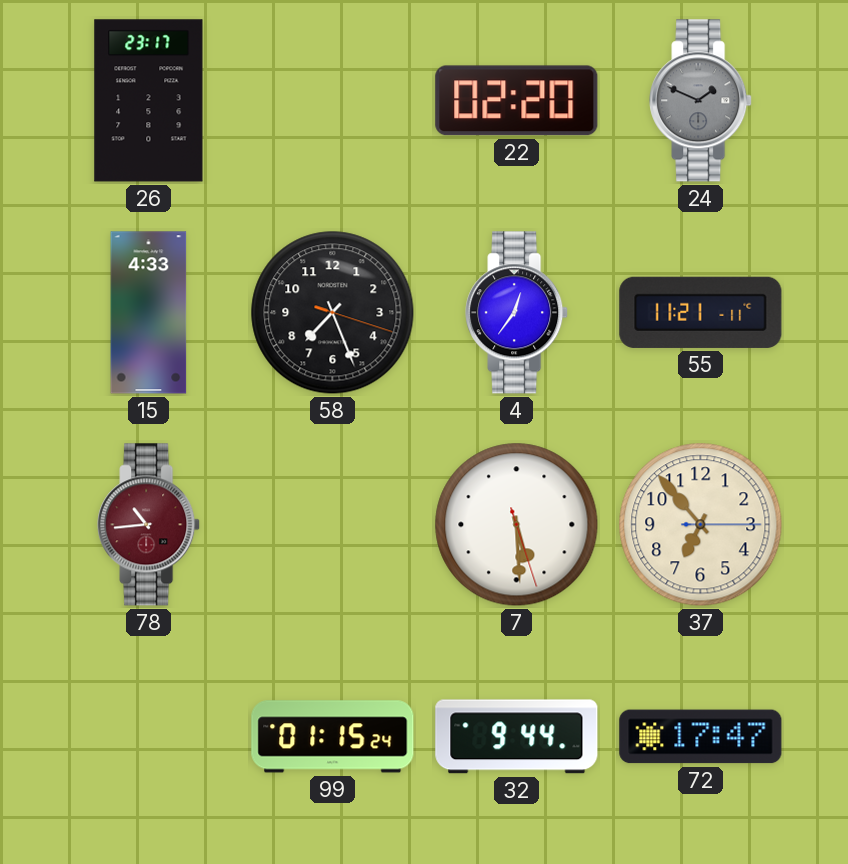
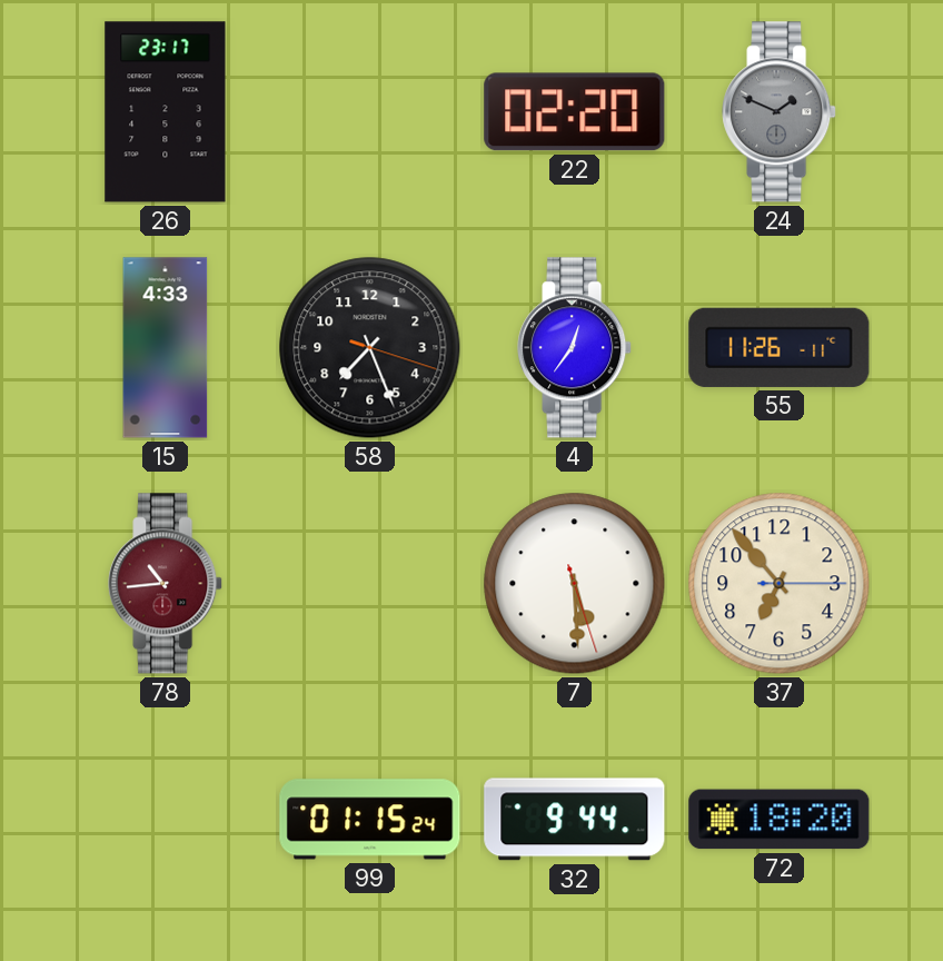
55: 11:21 -> 11:26
72: 17:47 -> 18:20
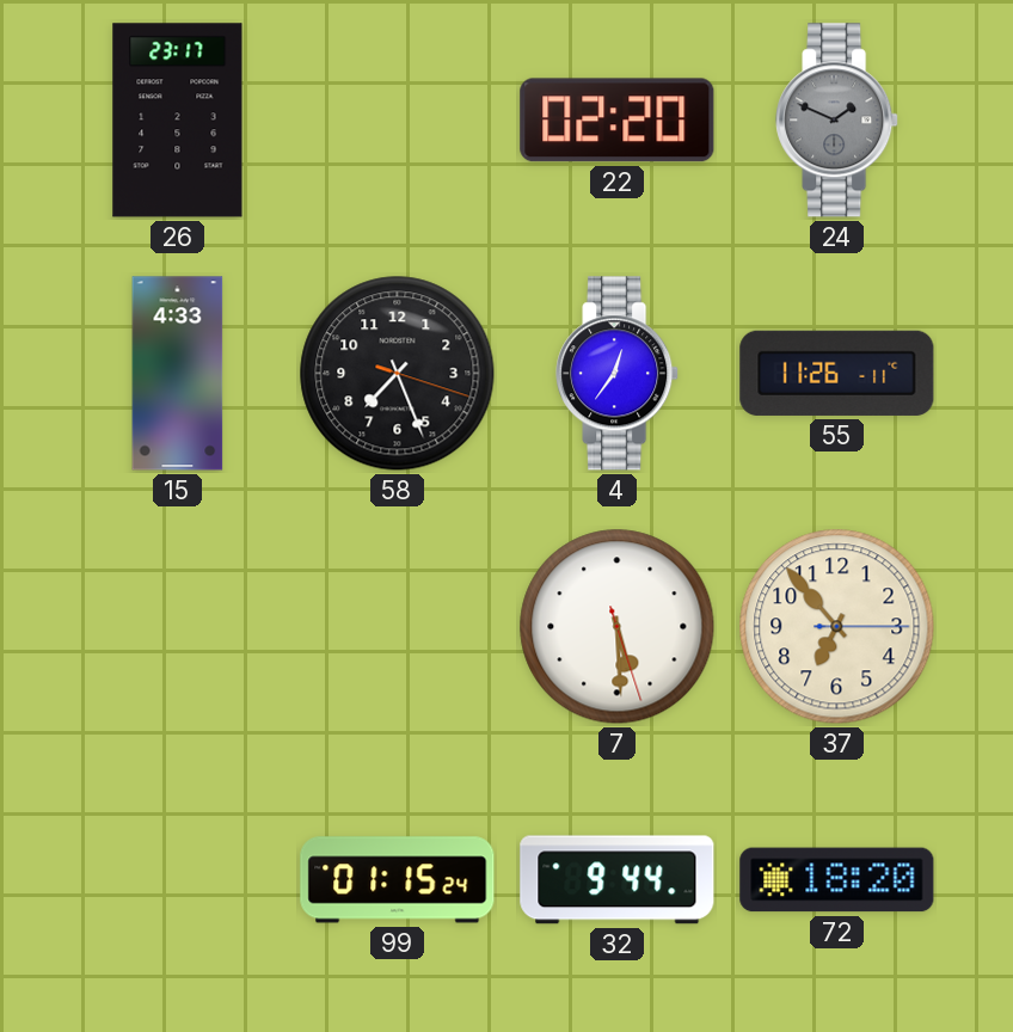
78: 10:44 -> none
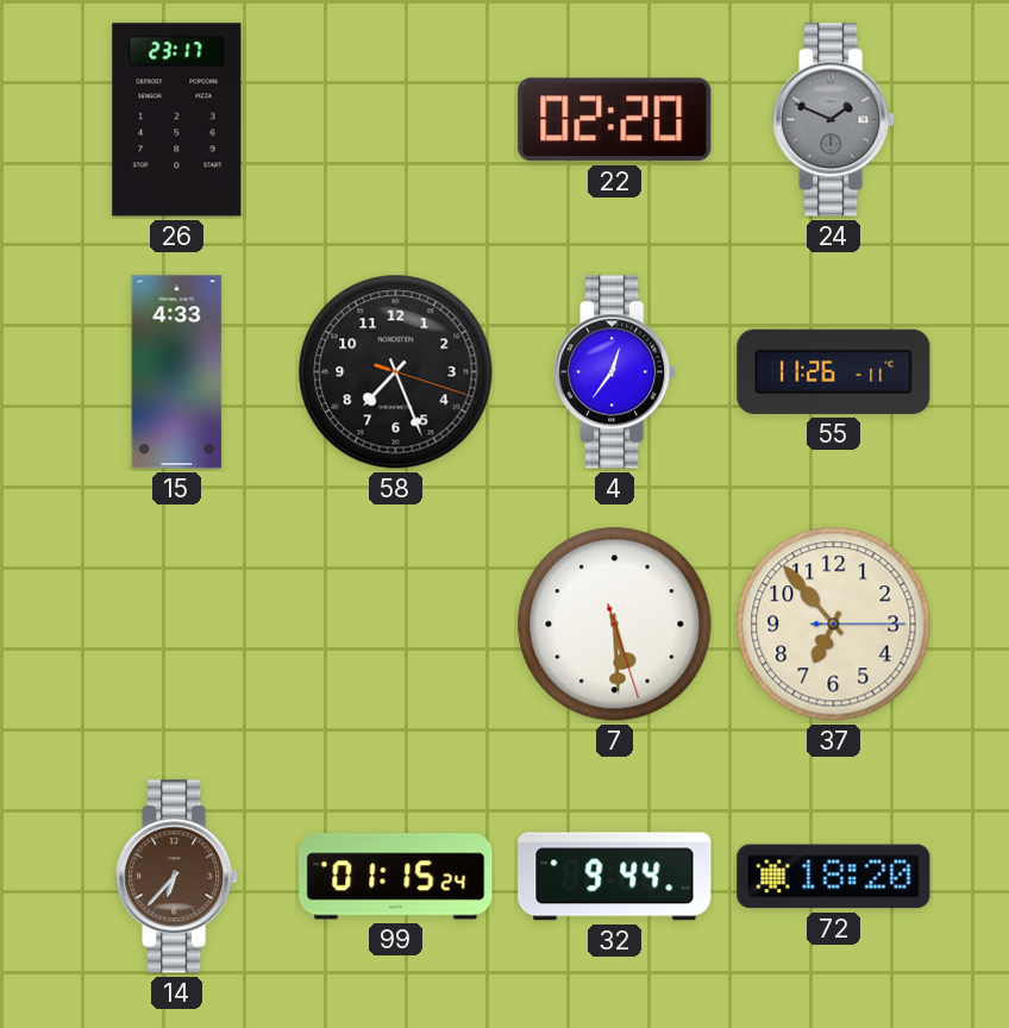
14: none -> 6:37
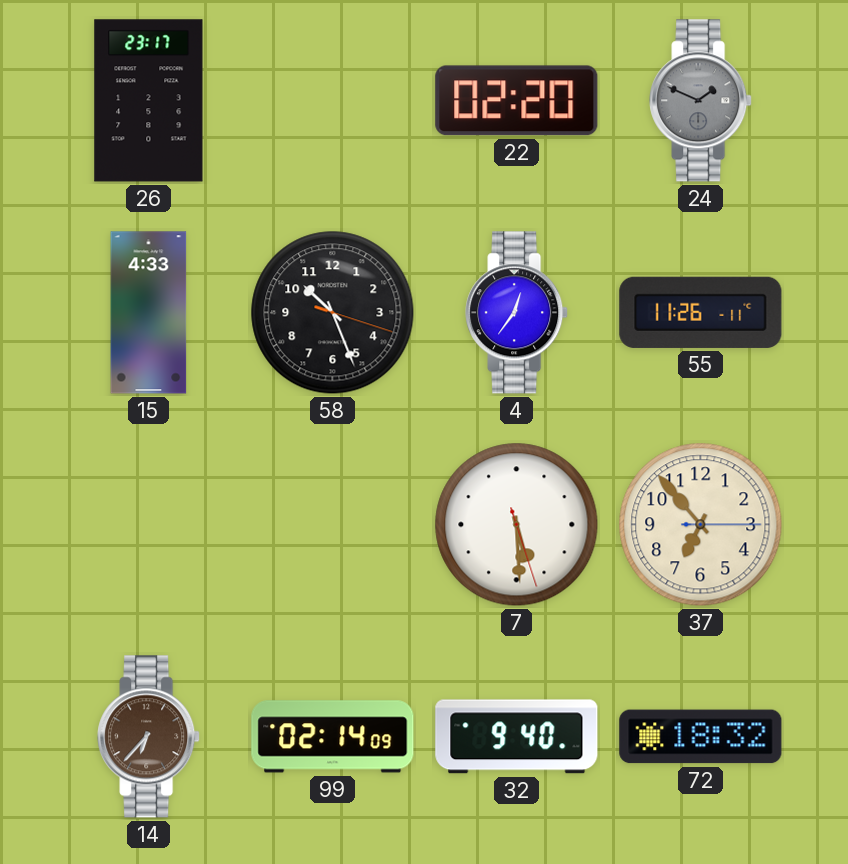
58: 7:26 -> 10:26
99: 01:15 -> 02:14
32: 9:44 -> 9:40
72: 18:20 -> 18:32
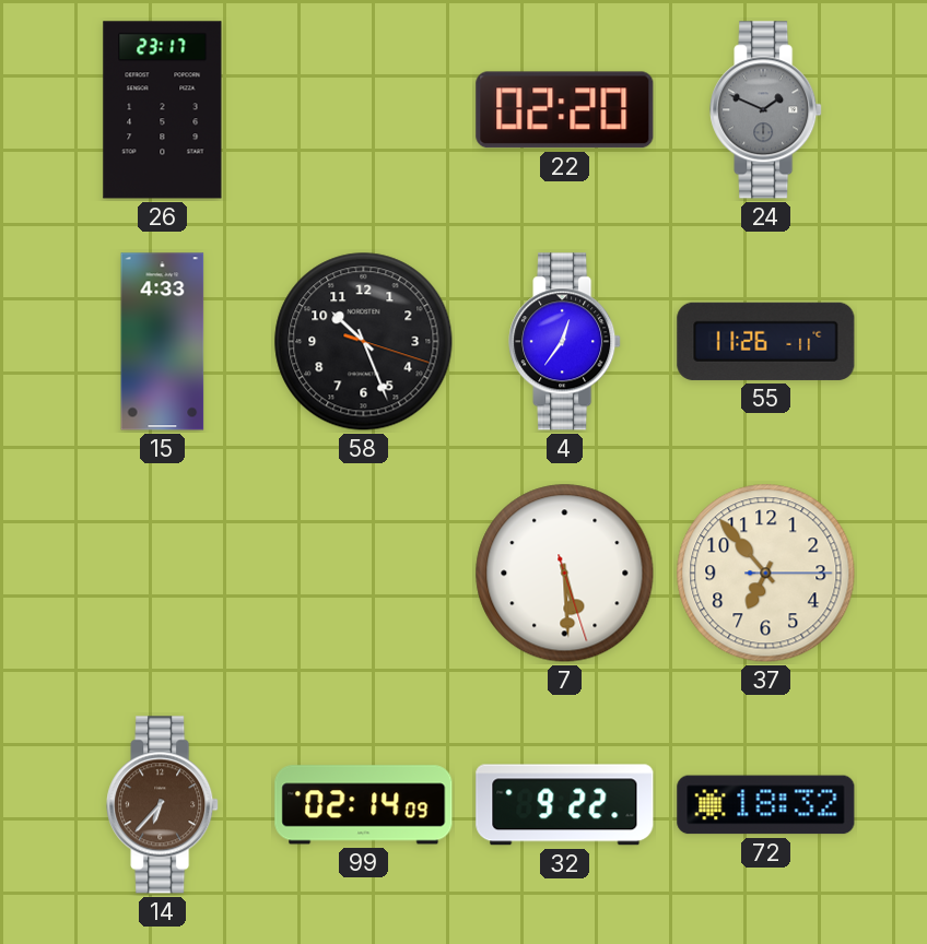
32: 9:40 -> 9:22
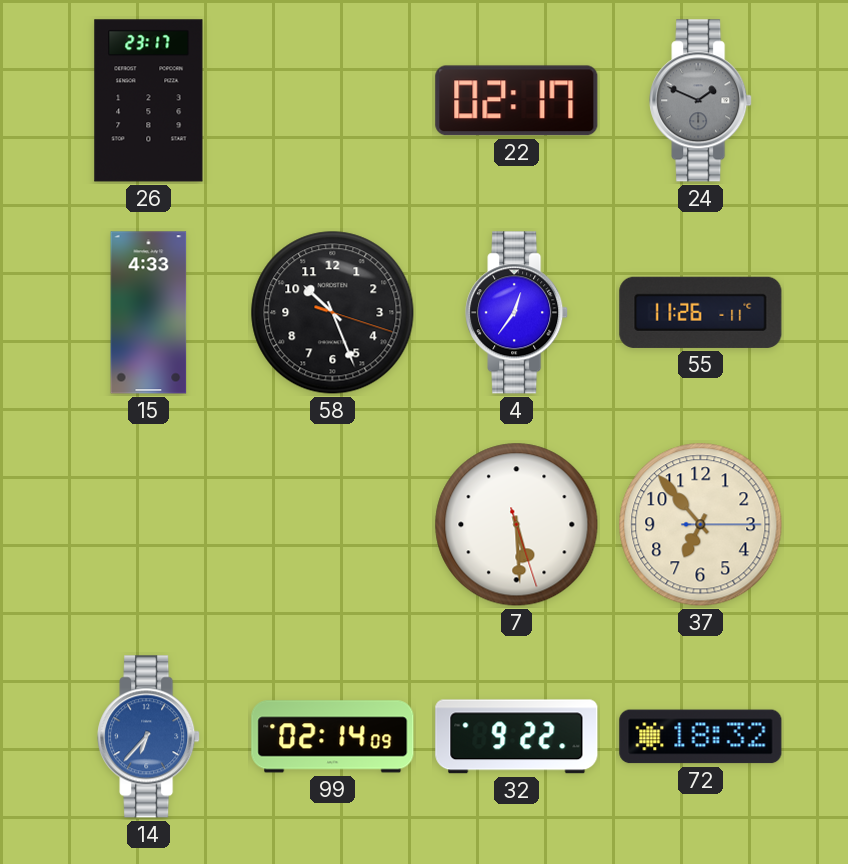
22: 02:20 -> 02:17
14 dial: brown -> blue
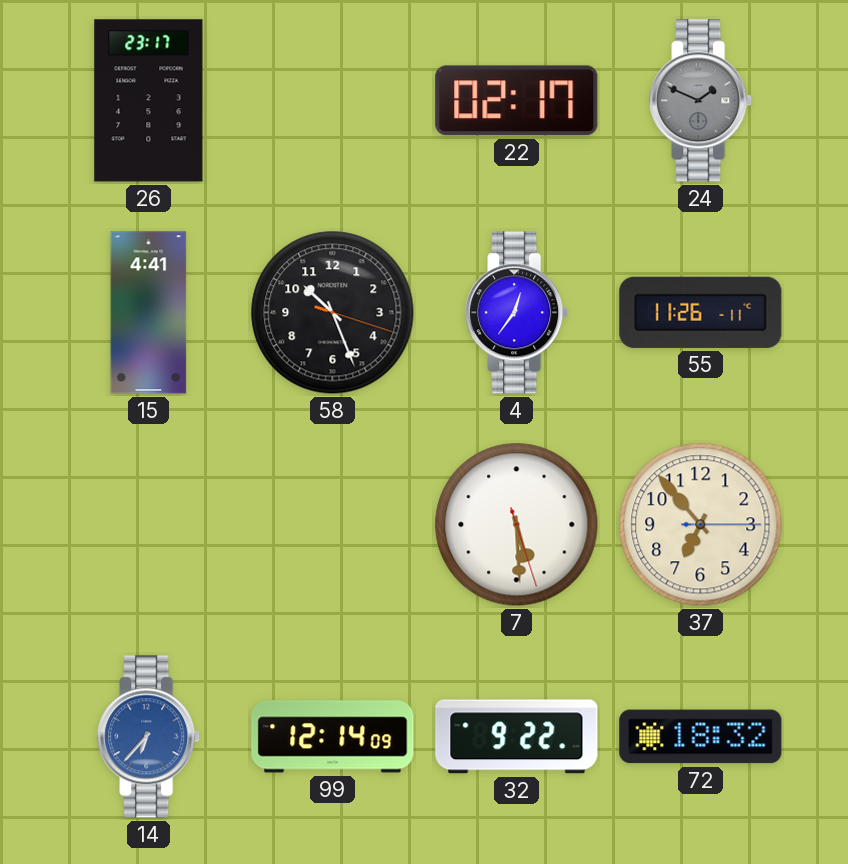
15: 4:33 -> 4:41
99: 02:14 -> 12:14
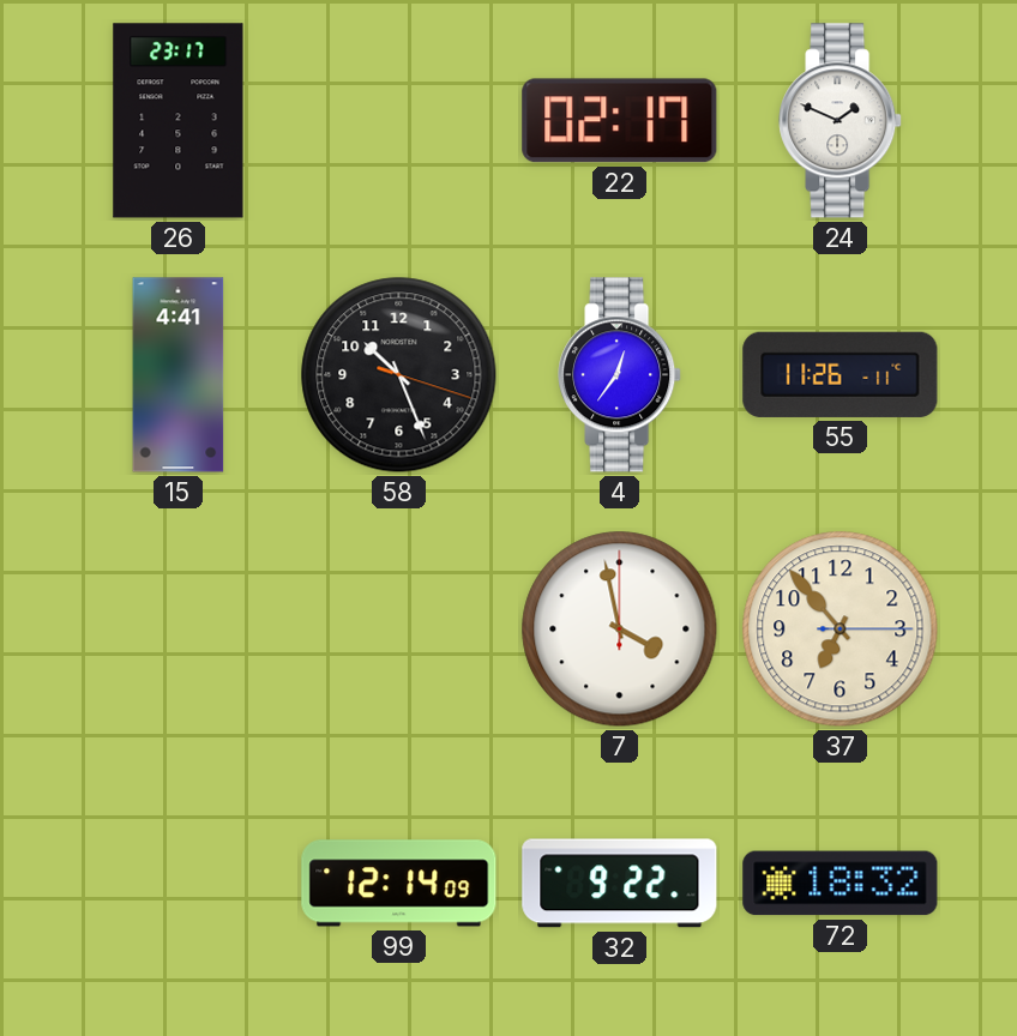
24 dial: grey -> white
7: 5:29 -> 3:58
14: 6:37 -> none
